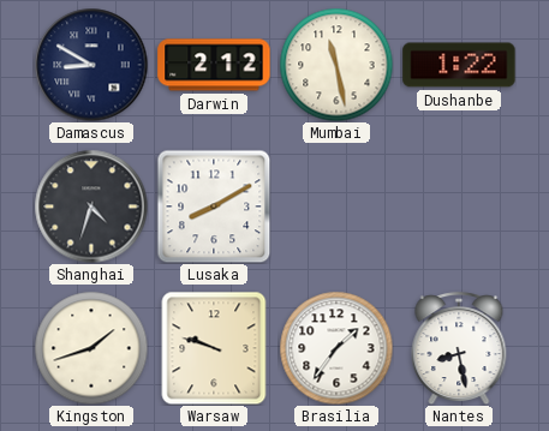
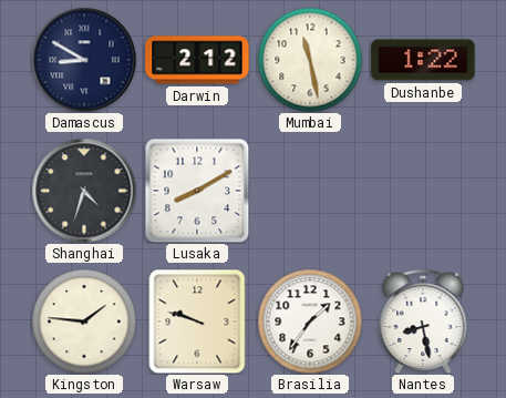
Kingston: 1:42 -> 1:46
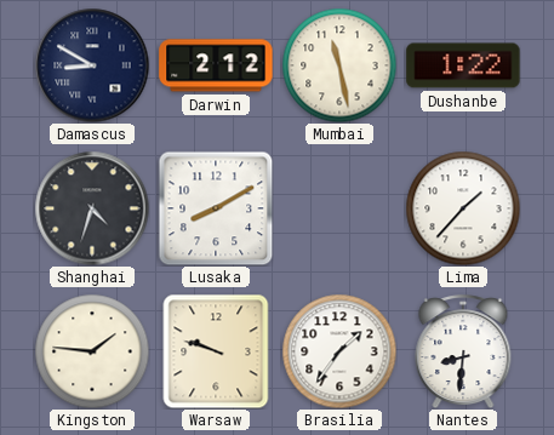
Lima: none -> 1:37
Nantes: 8:28 -> 8:31
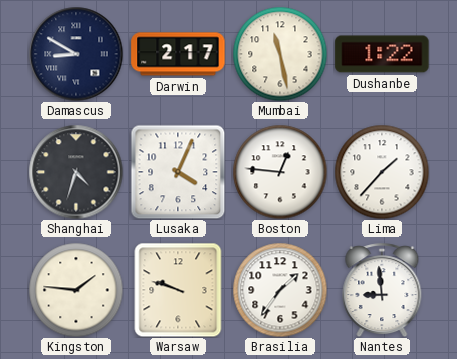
Darwin: 2:12 -> 2:17
Lusaka: 8:10 -> 4:04
Boston: none -> 12:46
Nantes: 8:31 -> 8:59
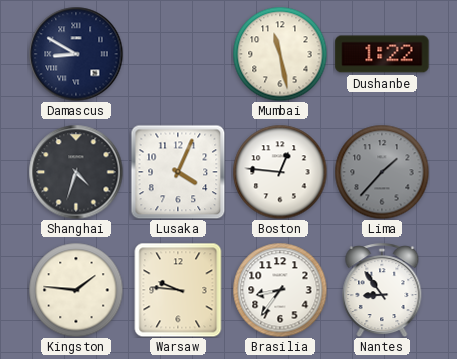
Darwin: 2:17 -> none
Lima dial: white -> grey
Warsaw: 9:48 -> 9:46
Brasilia: 1:36 -> 8:36
Nantes: 8:59 -> 8:54
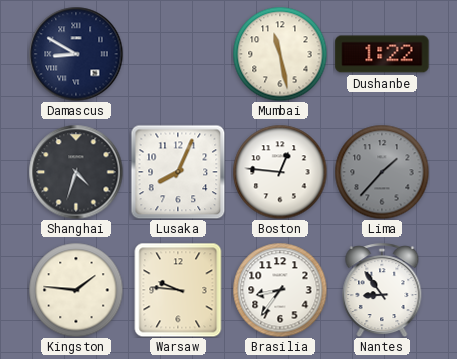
Lusaka: 4:04 -> 8:04
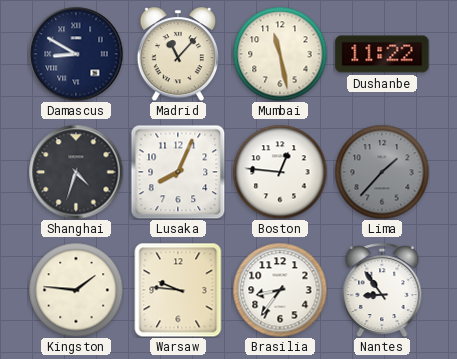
Madrid: none -> 11:07
Dushanbe: 1:22 -> 11:22
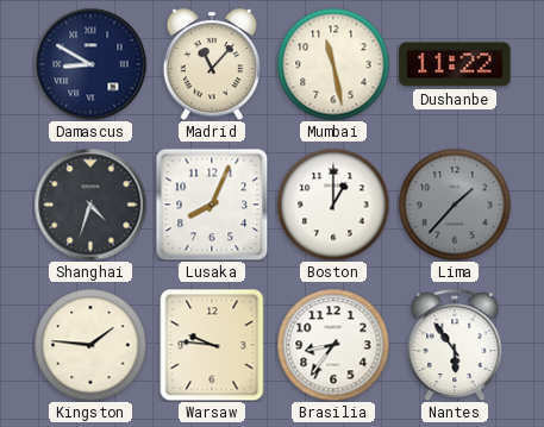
Boston: 12:46 -> 1:00
Nantes: 8:54 -> 5:54
